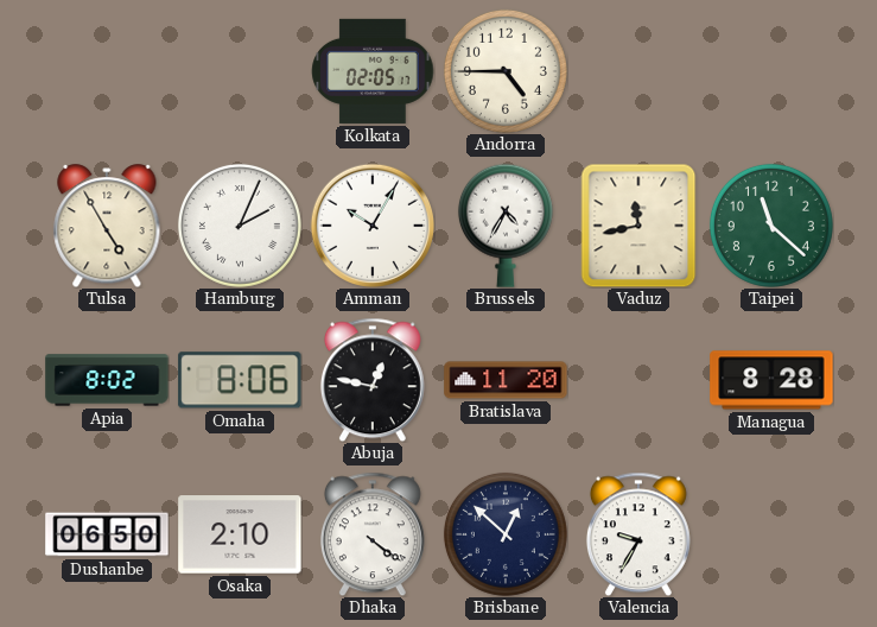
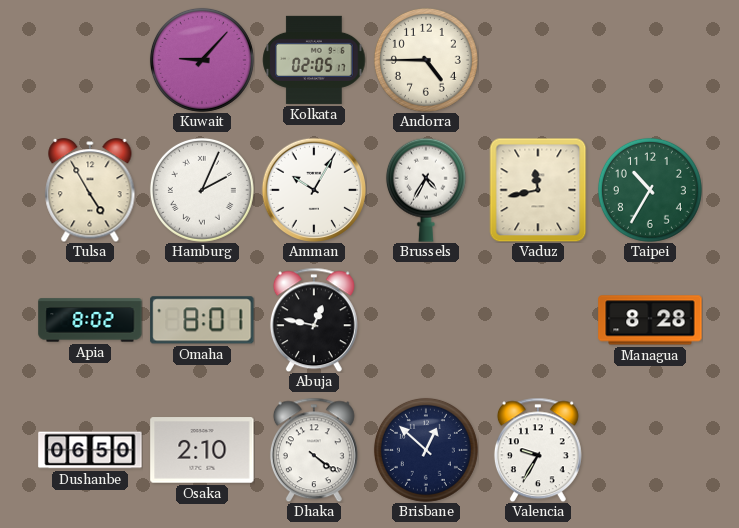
Kuwait: none -> 9:07
Taipei: 11:22 -> 10:35
Omaha: 8:06 -> 8:01
Bratislava: 11:20 -> none
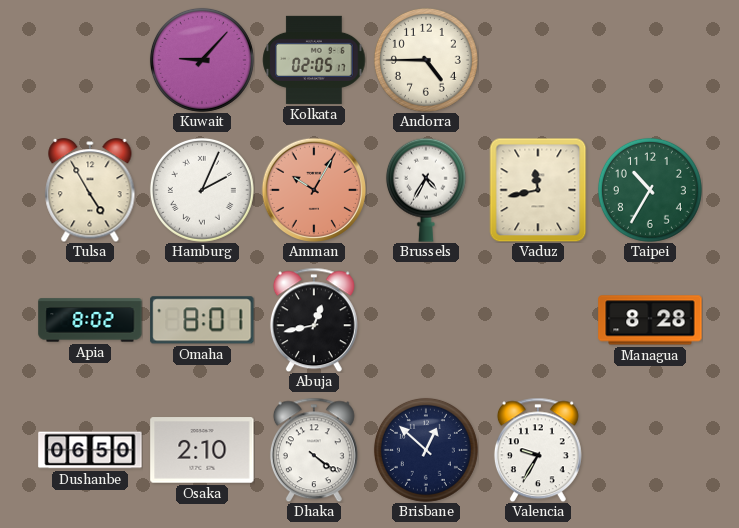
Amman dial: white -> salmon
Abuja: 12:47 -> 12:43
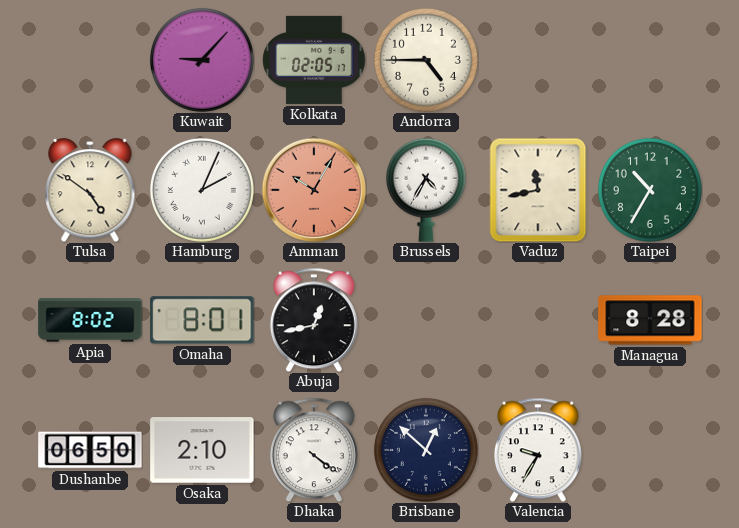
Tulsa: 4:55 -> 4:51
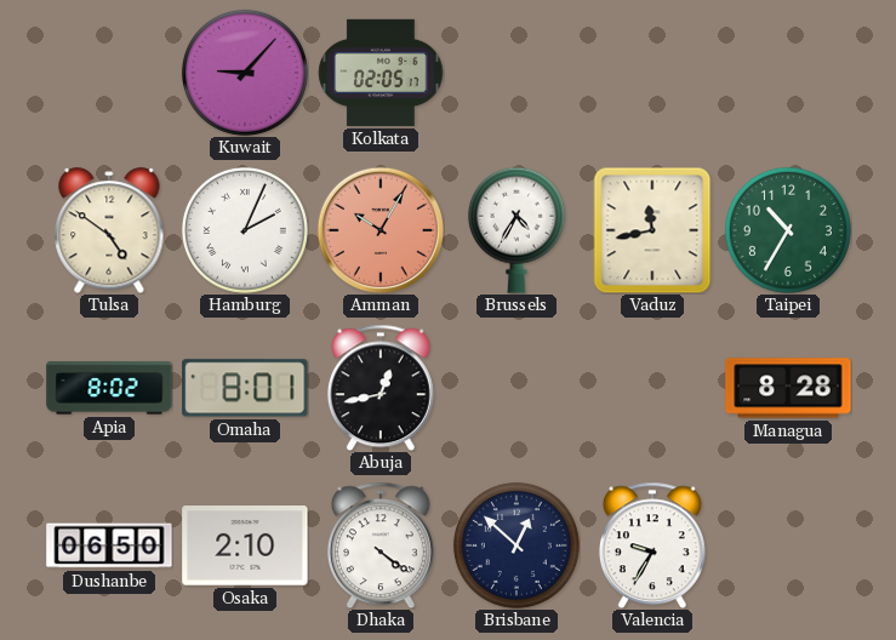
Andorra: 4:45 -> none
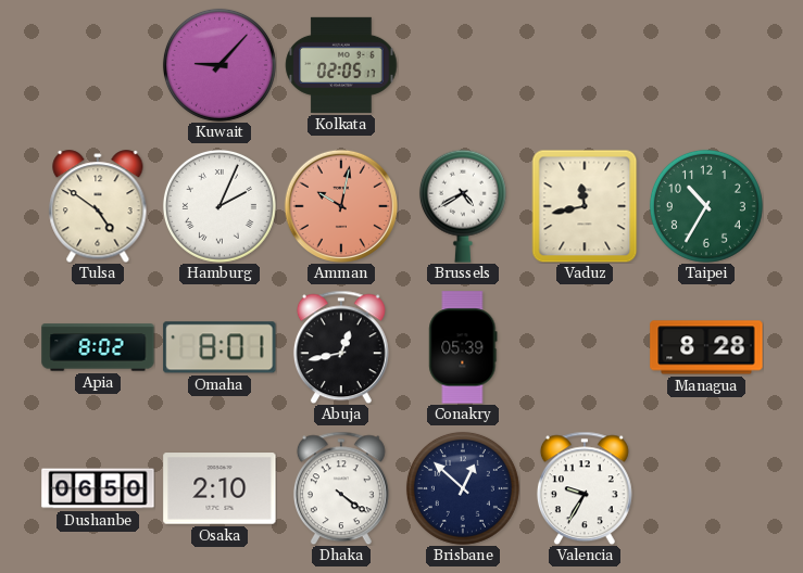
Amman: 10:05 -> 10:02
Brussels: 4:35 -> 4:40
Conakry: none -> 05:39
